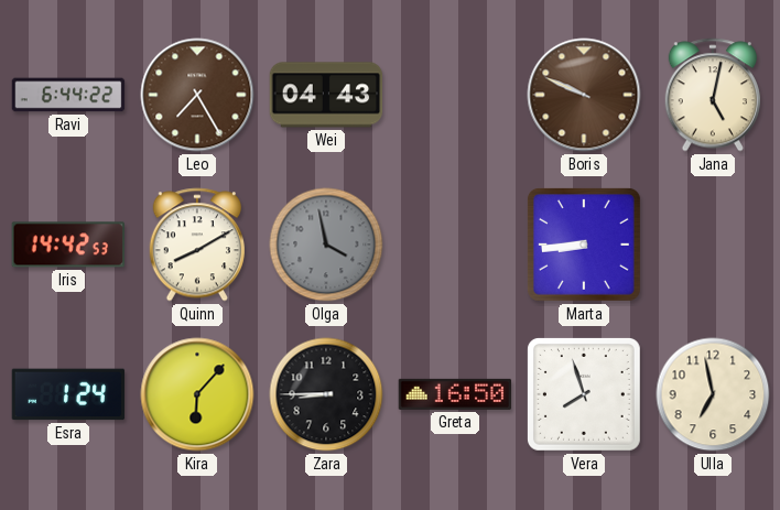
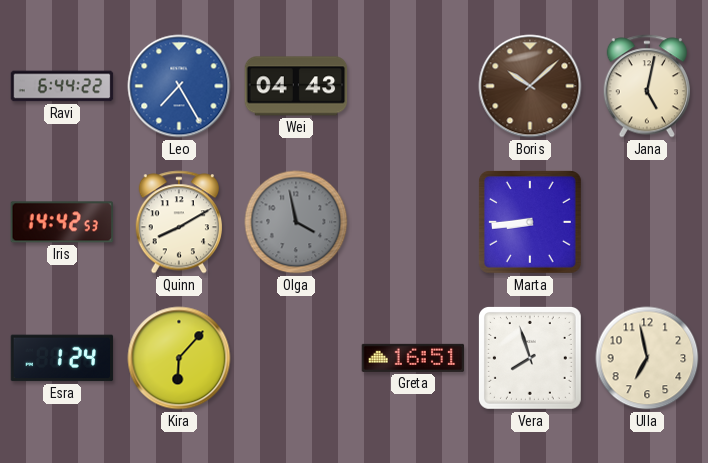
Leo dial: brown -> blue
Boris: 9:49 -> 10:08
Zara: 8:45 -> none
Greta: 16:50 -> 16:51
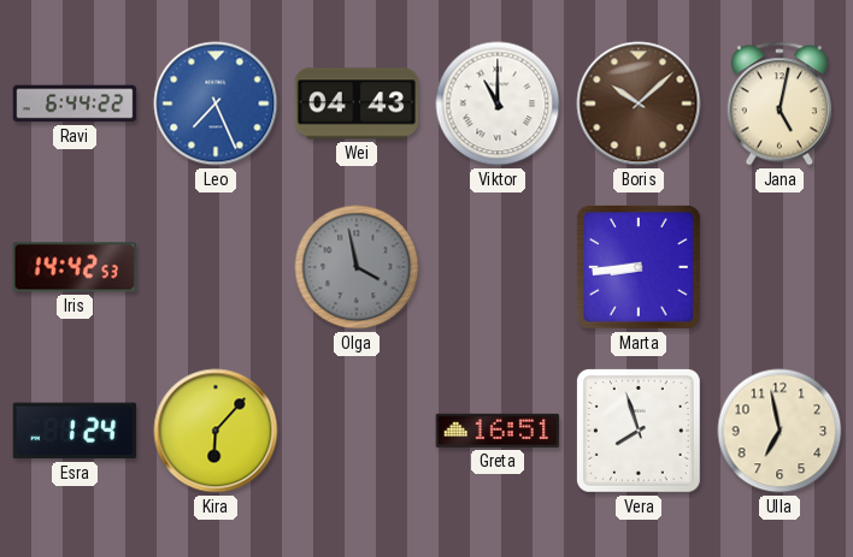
Leo: 7:25 -> 7:26
Viktor: none -> 11:00
Quinn: 8:10 -> none
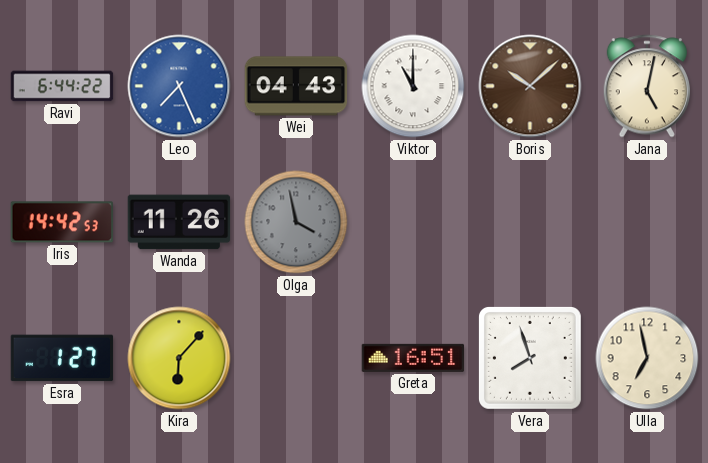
Wanda: none -> 11:26
Marta: 8:44 -> none
Esra: 1:24 -> 1:27
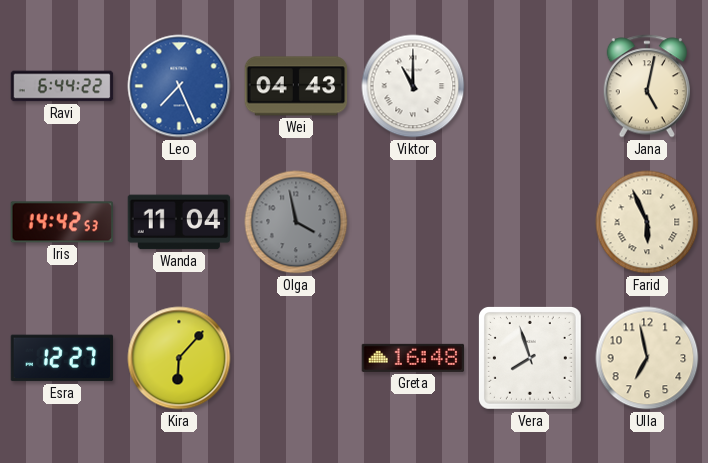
Boris: 10:08 -> none
Wanda: 11:26 -> 11:04
Farid: none -> 5:56
Esra: 1:27 -> 12:27
Greta: 16:51 -> 16:48
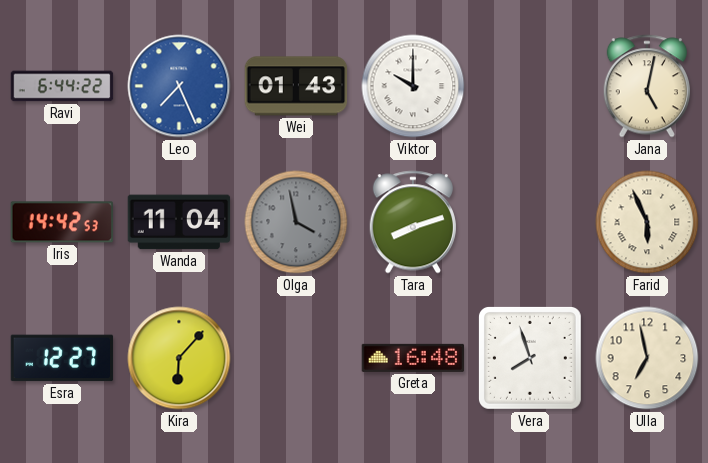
Wei: 04:43 -> 01:43
Viktor: 11:00 -> 10:00
Tara: none -> 8:12
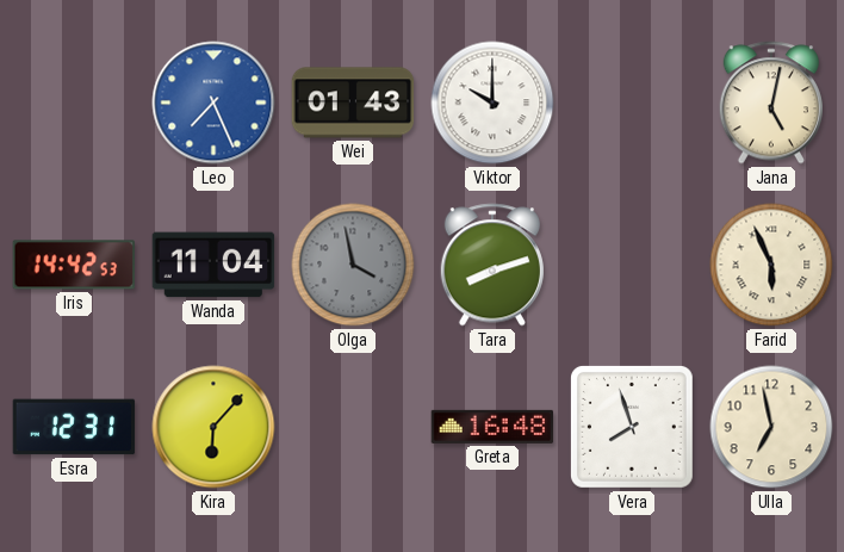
Ravi: 6:44 -> none
Esra: 12:27 -> 12:31
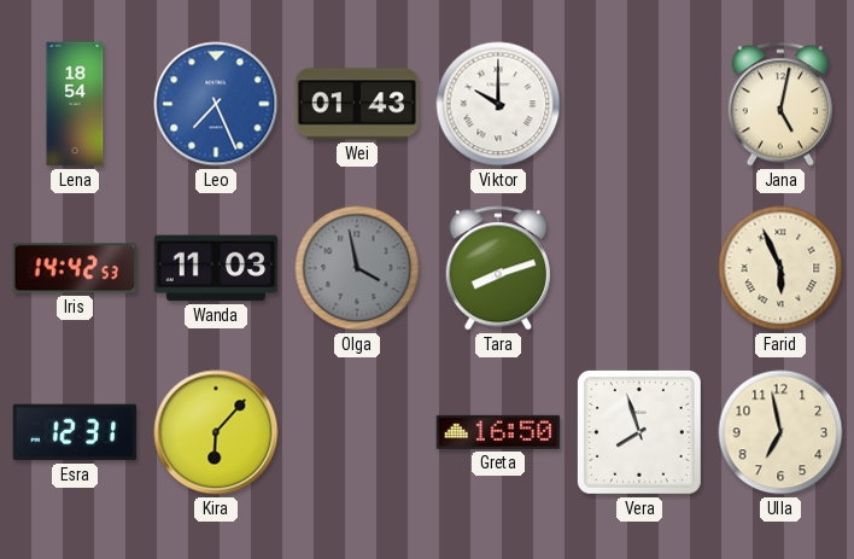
Lena: none -> 18:54
Wanda: 11:04 -> 11:03
Greta: 16:48 -> 16:50
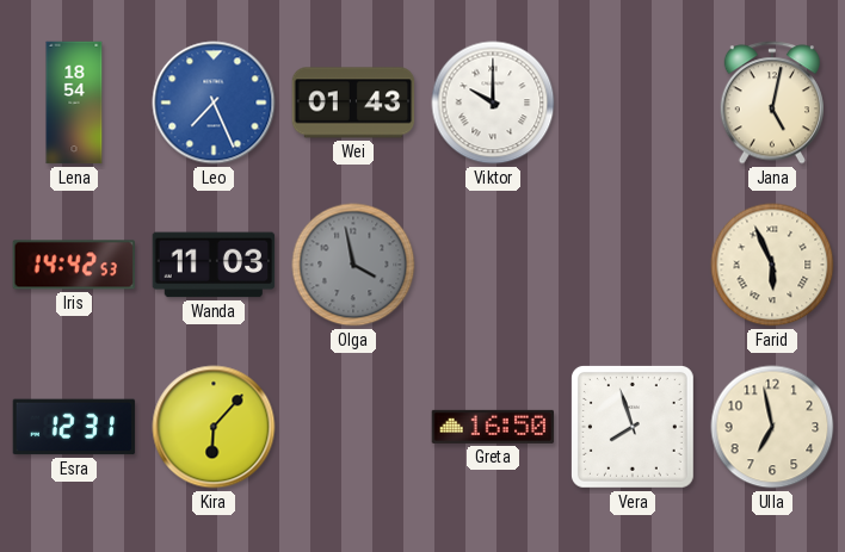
Tara: 8:12 -> none
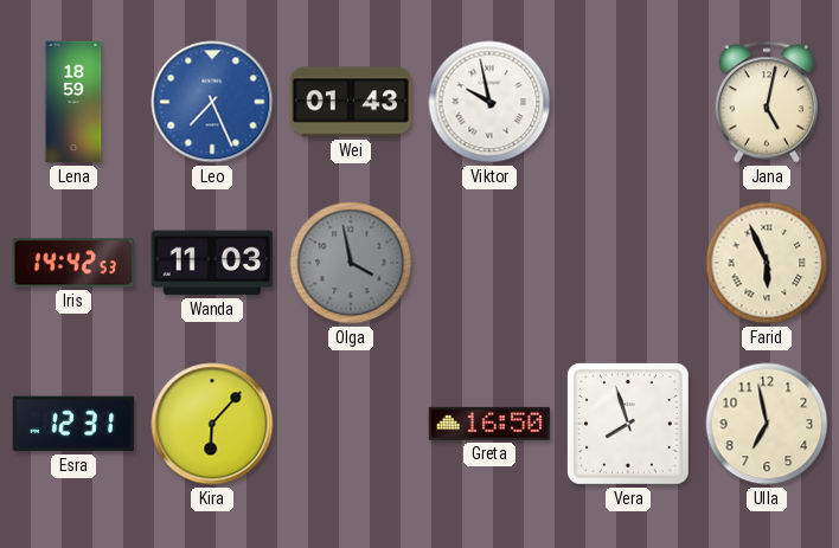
Lena: 18:54 -> 18:59
Viktor: 10:00 -> 9:58
